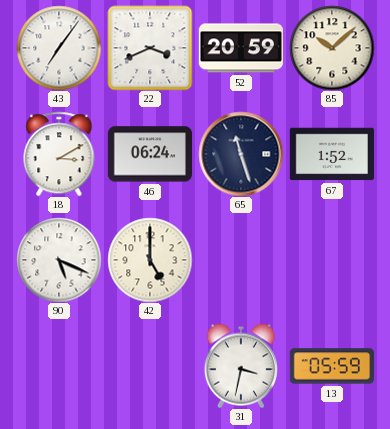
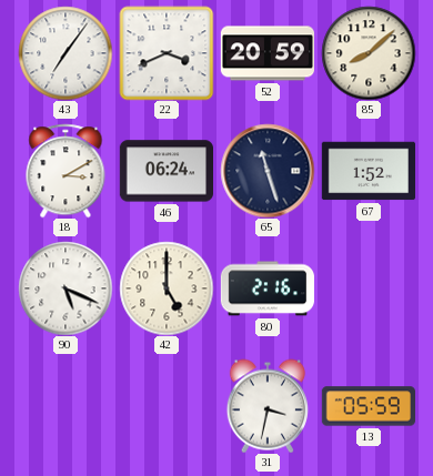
85: 10:08 -> 8:08
80: none -> 2:16
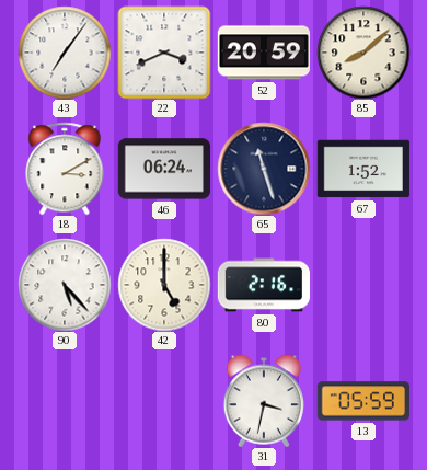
90: 5:19 -> 5:23
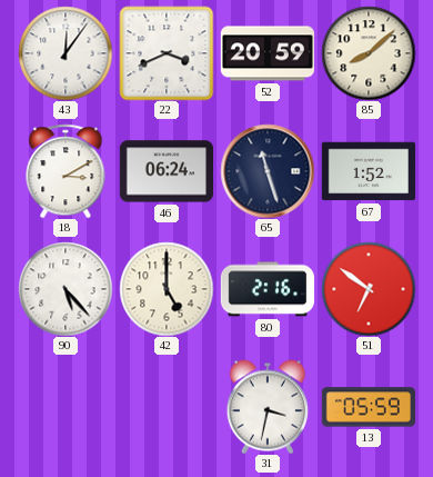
43: 7:06 -> 12:06
51: none -> 6:51
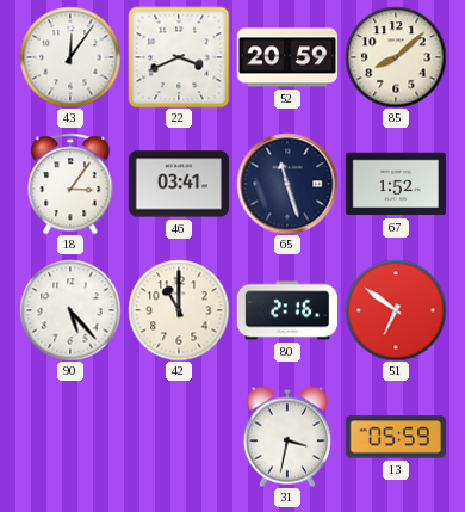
18: 3:10 -> 3:06
46: 06:24 -> 03:41
42: 5:00 -> 11:00
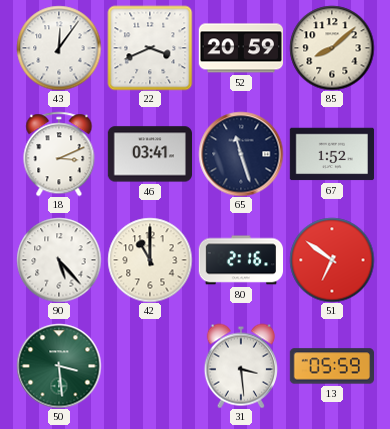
18: 3:06 -> 3:11
50: none -> 3:29
31: 3:32 -> 3:29
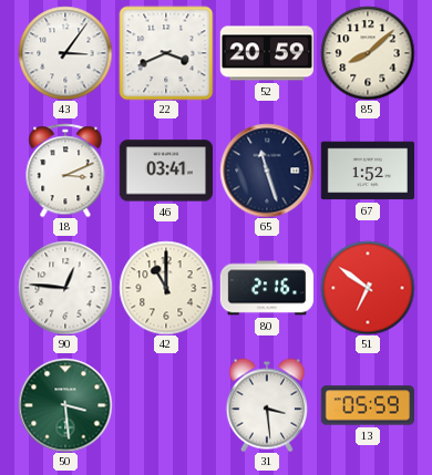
43: 12:06 -> 3:06
90: 5:23 -> 12:46
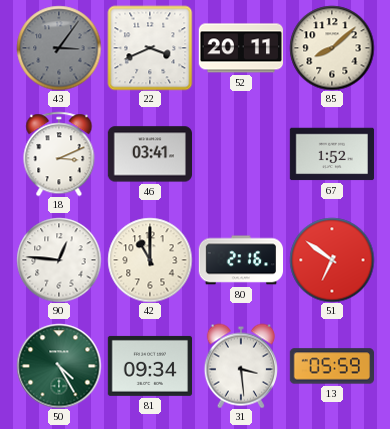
43 dial: white -> grey
52: 20:59 -> 20:11
65: 11:27 -> none
50: 3:29 -> 4:25
81: none -> 09:34
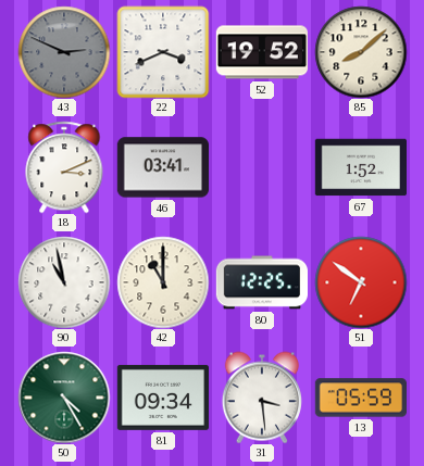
43: 3:06 -> 2:49
52: 20:11 -> 19:52
90: 12:46 -> 10:58
80: 2:16 -> 12:25
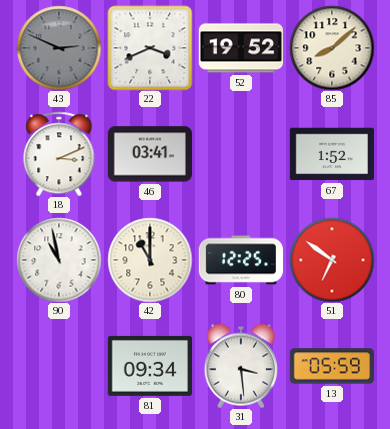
50: 4:25 -> none
